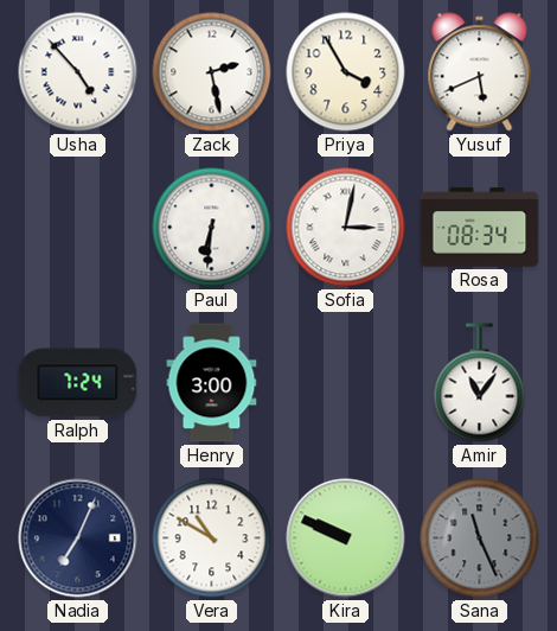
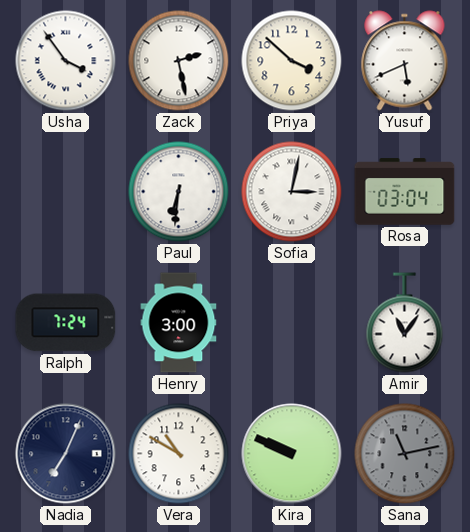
Usha: 4:53 -> 3:54
Priya: 3:55 -> 3:52
Rosa: 08:34 -> 03:04
Sana: 11:26 -> 11:13
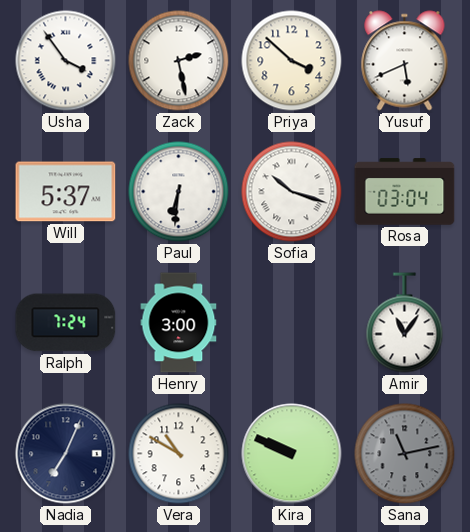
Will: none -> 5:37
Sofia: 3:02 -> 10:18
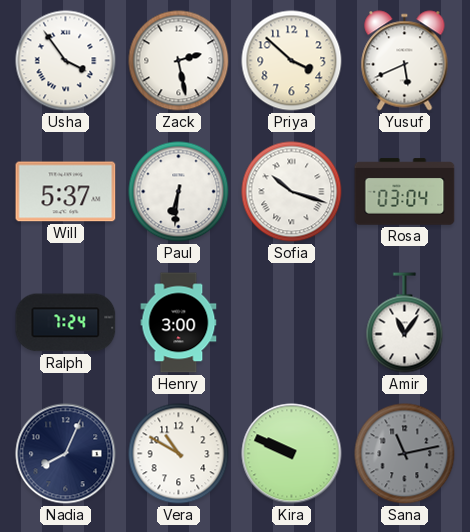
Nadia: 7:04 -> 8:04
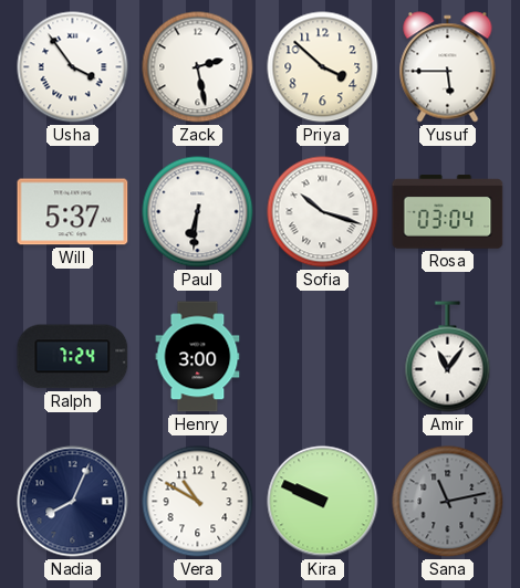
Yusuf: 5:41 -> 5:45
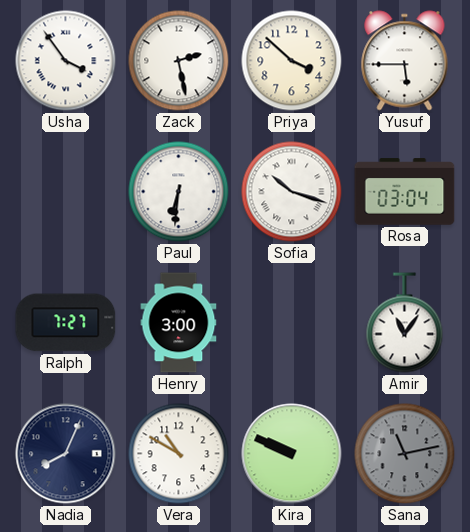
Will: 5:37 -> none
Ralph: 7:24 -> 7:27
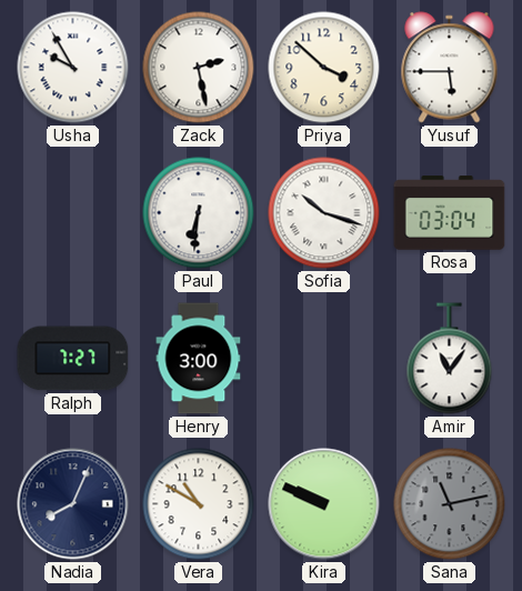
Usha: 3:54 -> 9:55
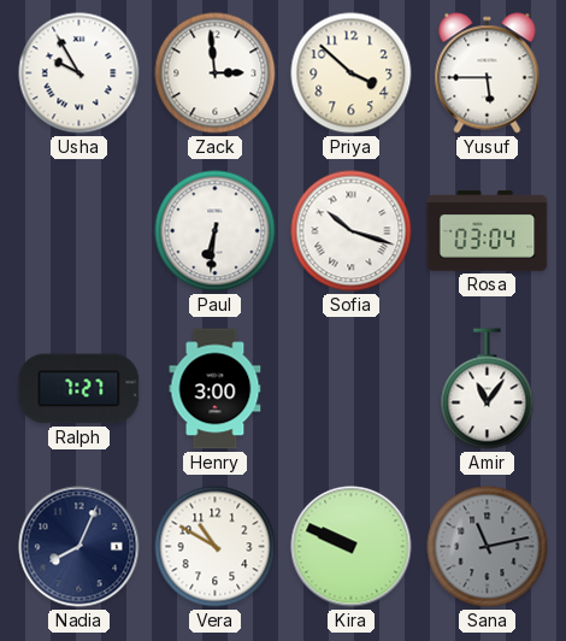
Zack: 2:28 -> 2:59
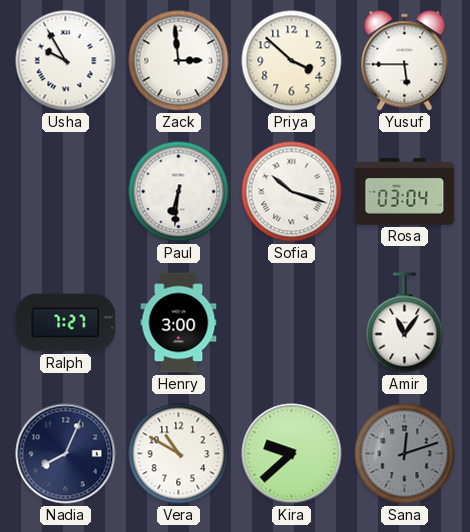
Kira: 9:49 -> 9:38
Sana: 11:13 -> 12:12
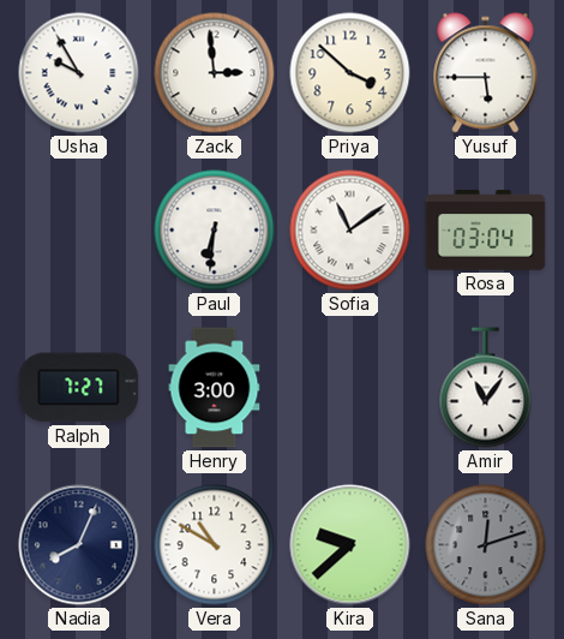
Sofia: 10:18 -> 11:09
